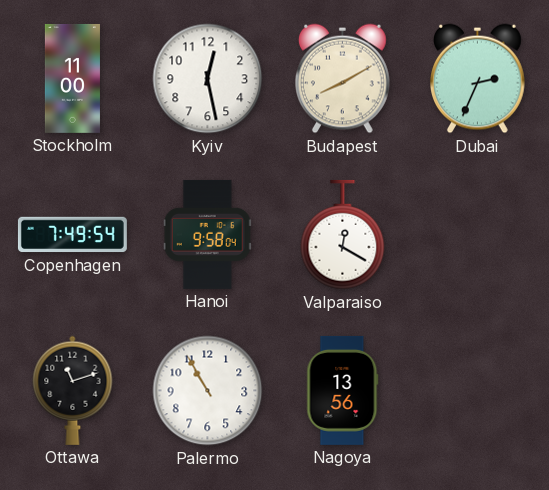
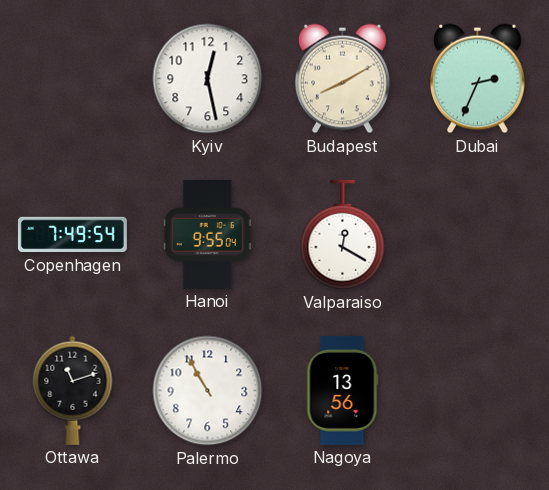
Stockholm: 11:00 -> none
Hanoi: 9:58 -> 9:55
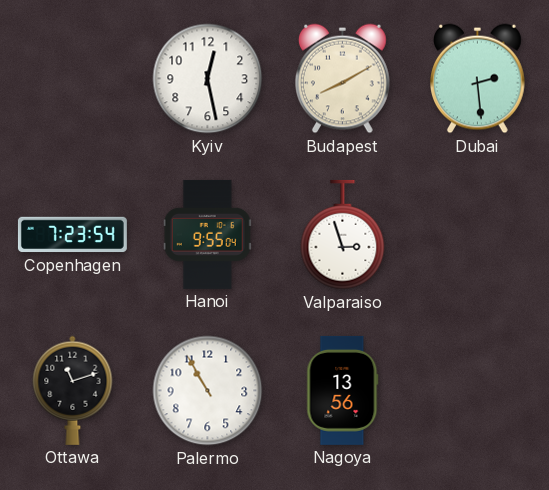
Dubai: 2:34 -> 2:29
Copenhagen: 7:49 -> 7:23
Valparaiso: 12:20 -> 2:57
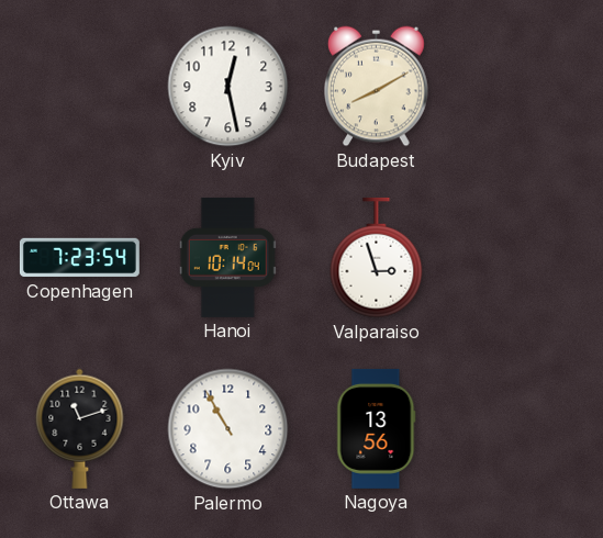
Dubai: 2:29 -> none
Hanoi: 9:55 -> 10:14
